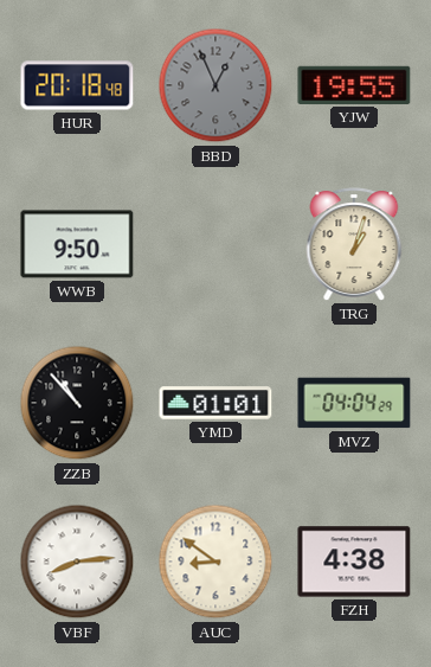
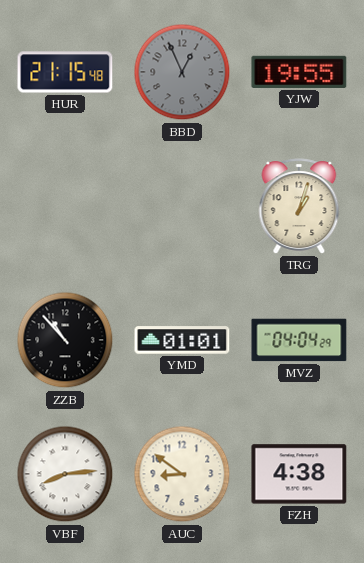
HUR: 20:18 -> 21:15
WWB: 9:50 -> none
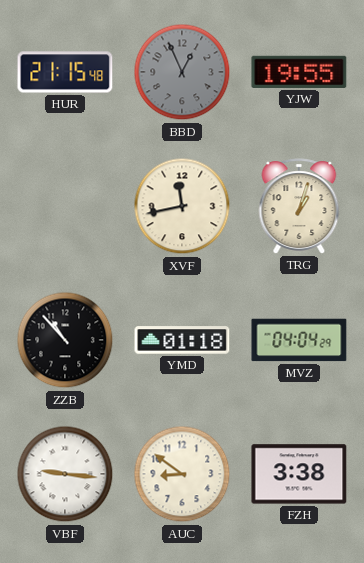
XVF: none -> 11:43
YMD: 01:01 -> 01:18
VBF: 8:14 -> 9:16
FZH: 4:38 -> 3:38
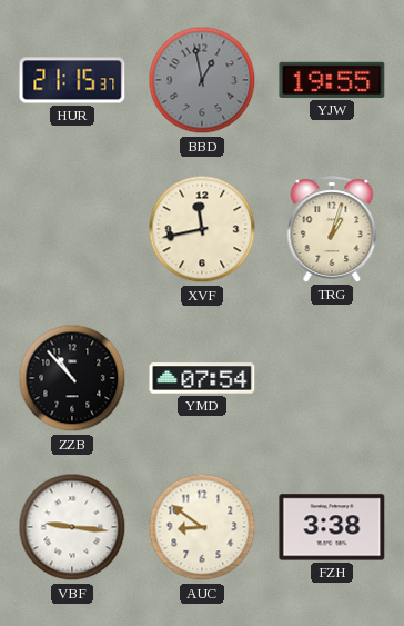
HUR: 21:15:48 -> 21:15:37
BBD: 12:56 -> 12:58
YMD: 01:18 -> 07:54
MVZ: 04:04 -> none
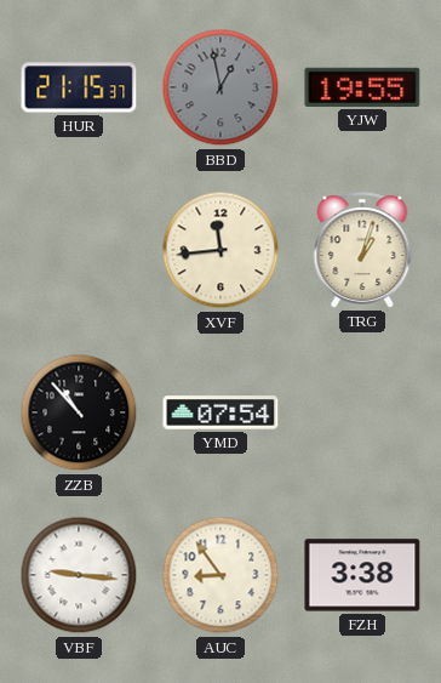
XVF: 11:43 -> 11:44
AUC: 8:51 -> 8:54
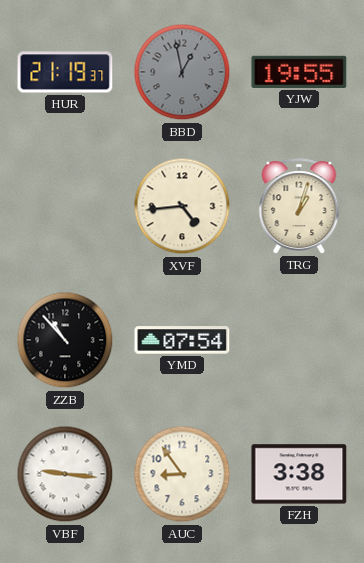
HUR: 21:15 -> 21:19
XVF: 11:44 -> 4:44
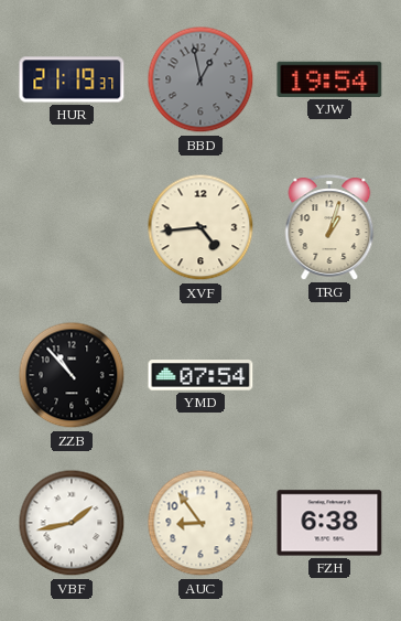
YJW: 19:55 -> 19:54
VBF: 9:16 -> 1:43
FZH: 3:38 -> 6:38
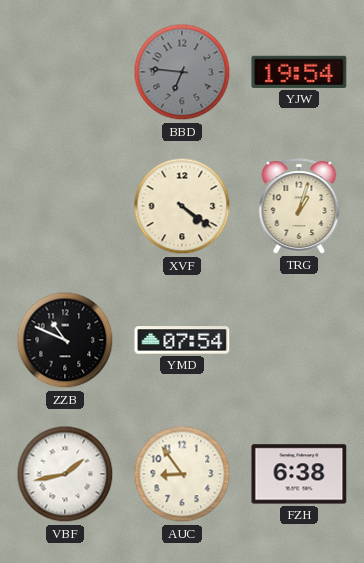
HUR: 21:19 -> none
BBD: 12:58 -> 6:46
XVF: 4:44 -> 4:21
ZZB: 10:53 -> 10:49
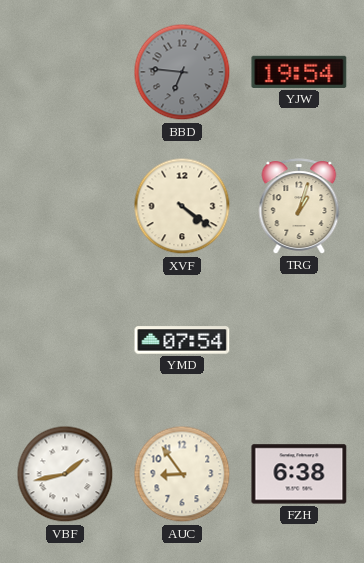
ZZB: 10:49 -> none
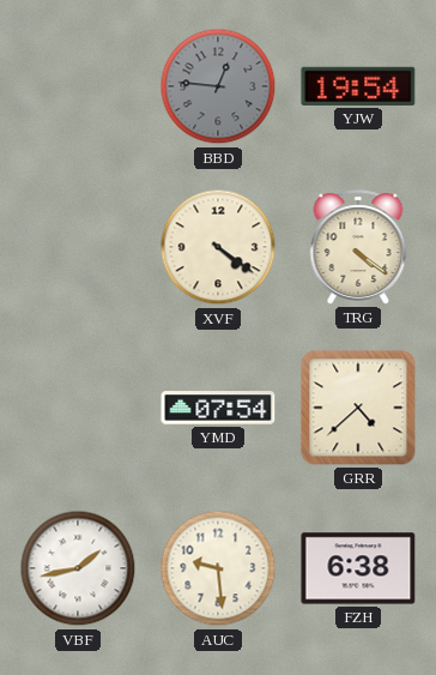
BBD: 6:46 -> 12:46
TRG: 1:03 -> 4:21
GRR: none -> 4:38
AUC: 8:54 -> 9:29
